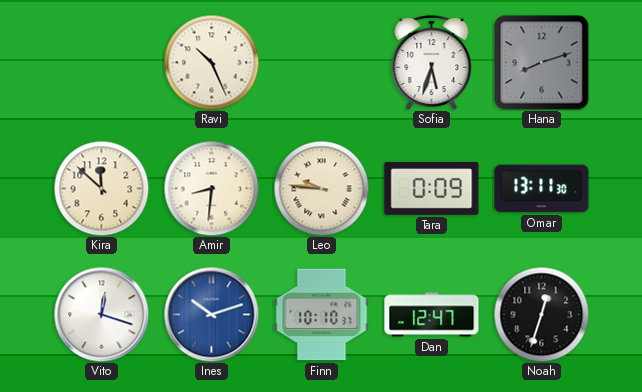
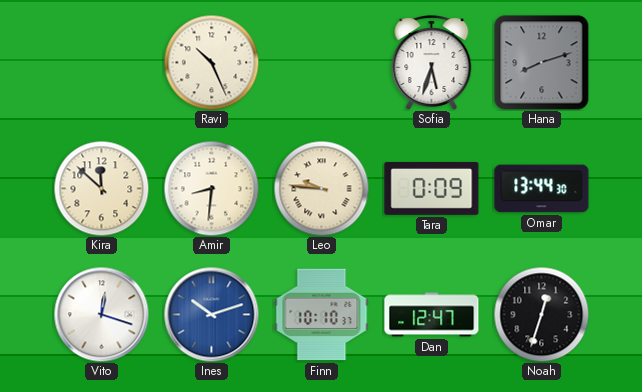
Omar: 13:11 -> 13:44
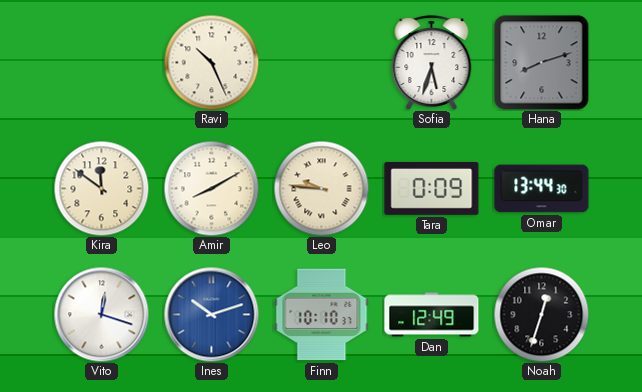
Kira: 11:52 -> 11:51
Amir: 8:31 -> 8:10
Dan: 12:47 -> 12:49
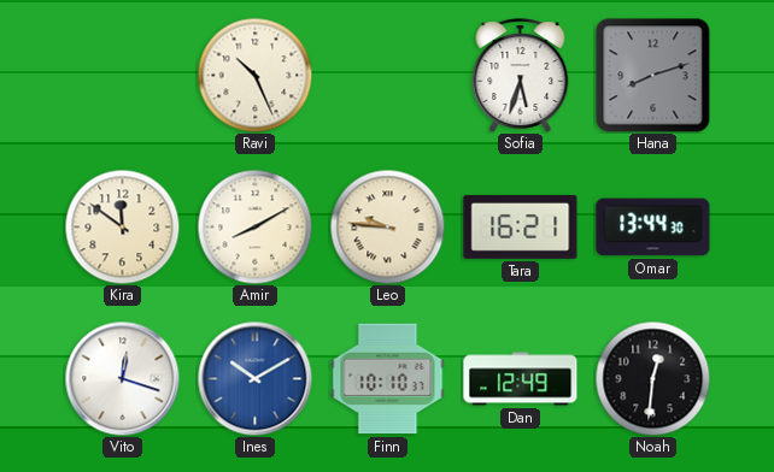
Tara: 0:09 -> 16:21
Ines: 10:12 -> 10:10
Noah: 12:33 -> 12:31
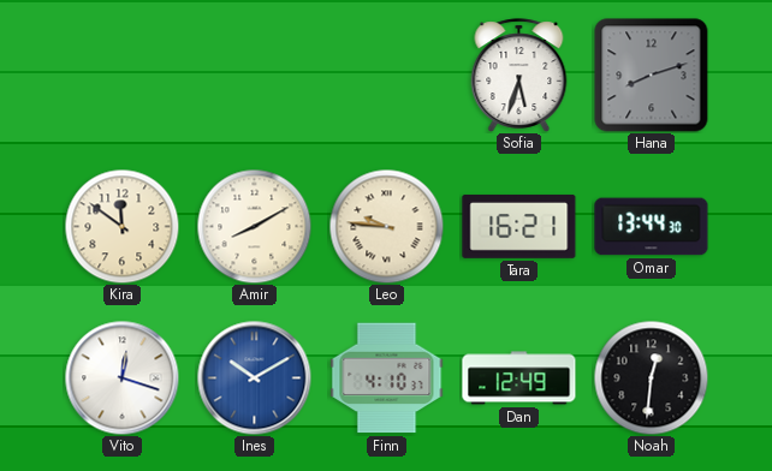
Ravi: 10:26 -> none
Finn: 10:10 -> 4:10
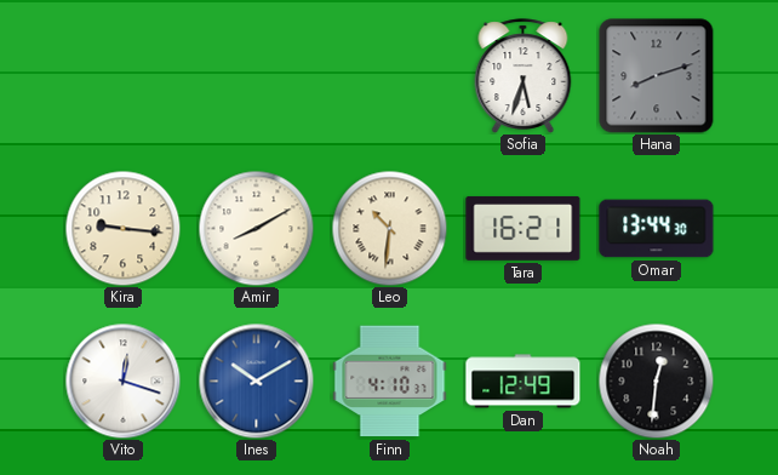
Kira: 11:51 -> 9:16
Leo: 9:46 -> 10:31
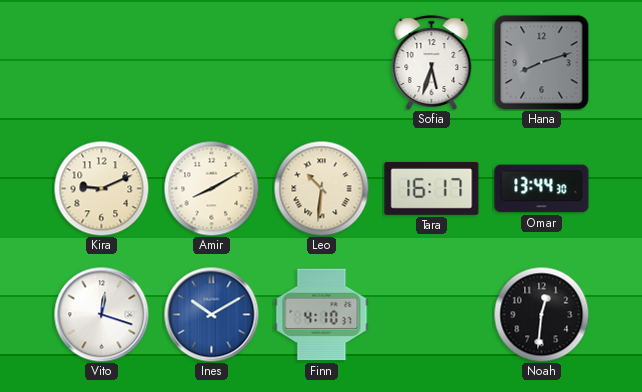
Kira: 9:16 -> 9:11
Tara: 16:21 -> 16:17
Dan: 12:49 -> none
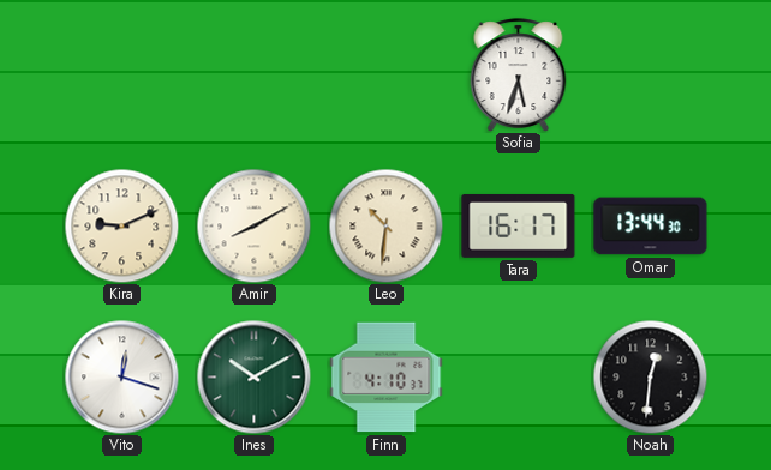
Hana: 8:12 -> none
Ines dial: blue -> green
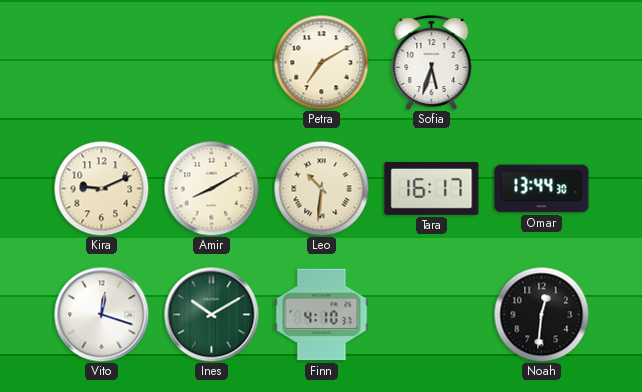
Petra: none -> 7:10
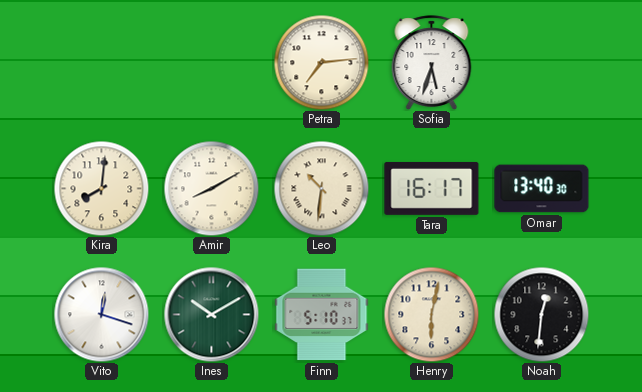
Petra: 7:10 -> 7:14
Kira: 9:11 -> 8:01
Omar: 13:44 -> 13:40
Finn: 4:10 -> 5:10
Henry: none -> 6:02
